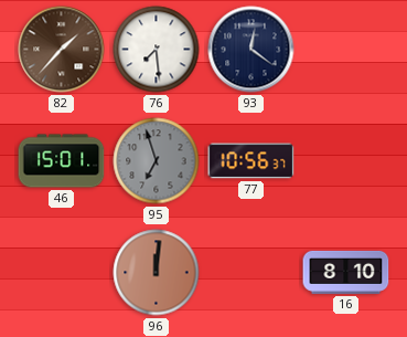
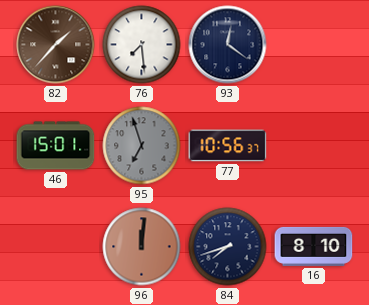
84: none -> 7:42
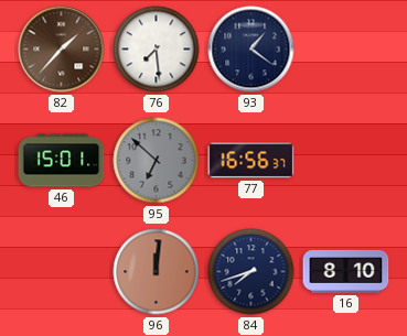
93: 12:21 -> 1:21
95: 6:57 -> 6:52
77: 10:56 -> 16:56
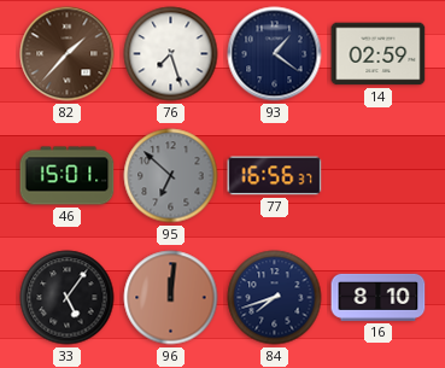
76: 7:29 -> 7:27
14: none -> 02:59
33: none -> 5:06
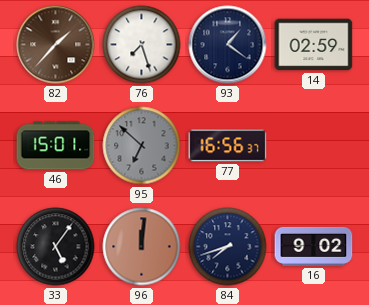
16: 8:10 -> 9:02
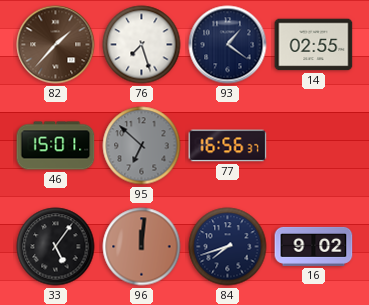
14: 02:59 -> 02:55
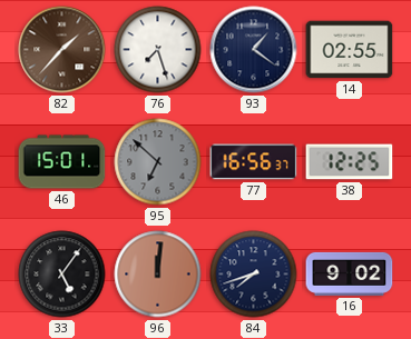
38: none -> 12:25
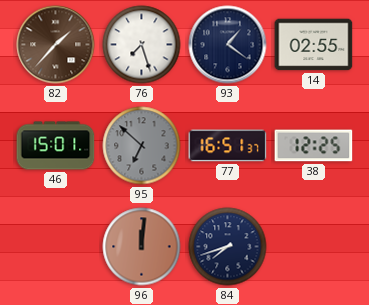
77: 16:56 -> 16:51
33: 5:06 -> none
16: 9:02 -> none
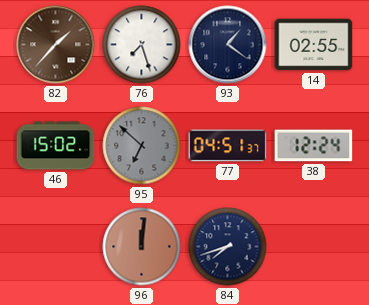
46: 15:01 -> 15:02
77: 16:51 -> 04:51
38: 12:25 -> 12:24
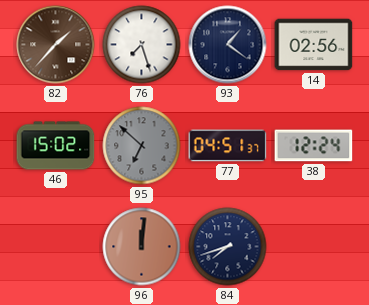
14: 02:55 -> 02:56
